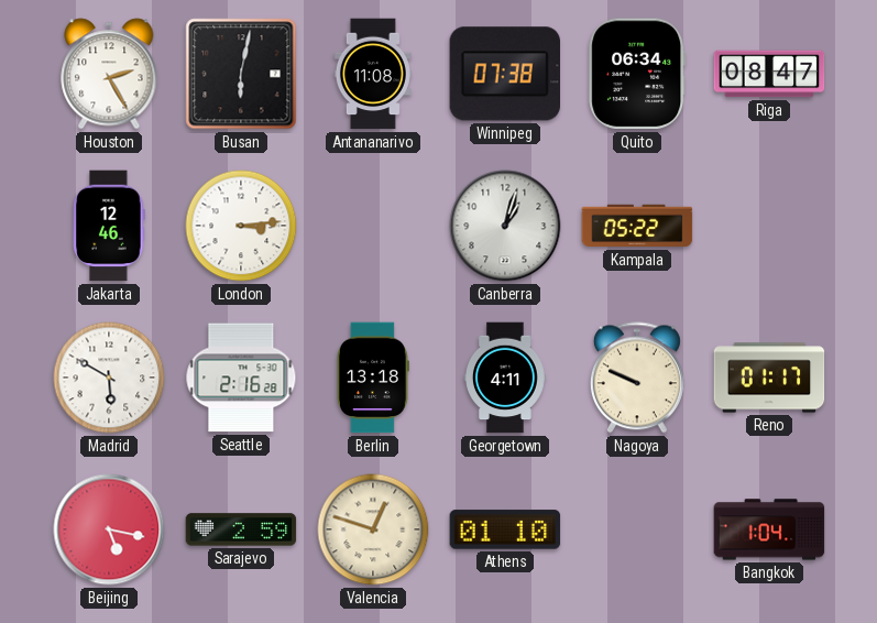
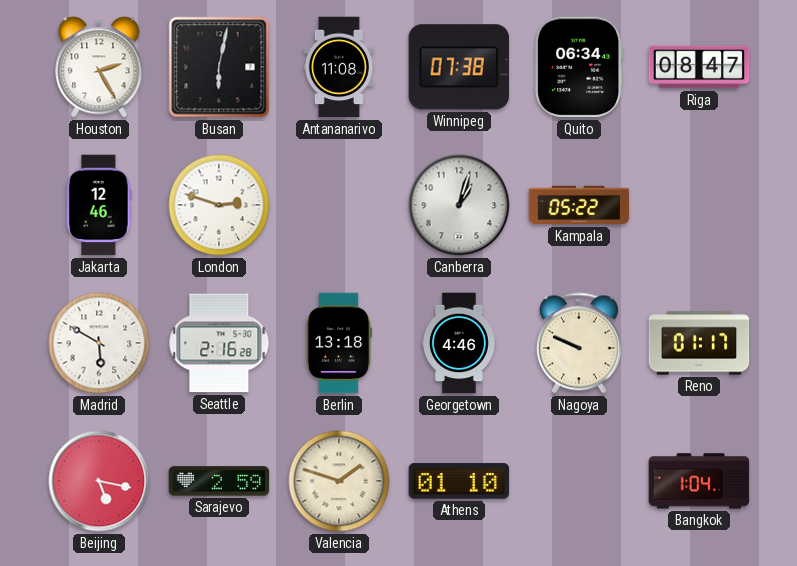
London: 3:14 -> 2:48
Georgetown: 4:11 -> 4:46
Valencia: 12:48 -> 1:48
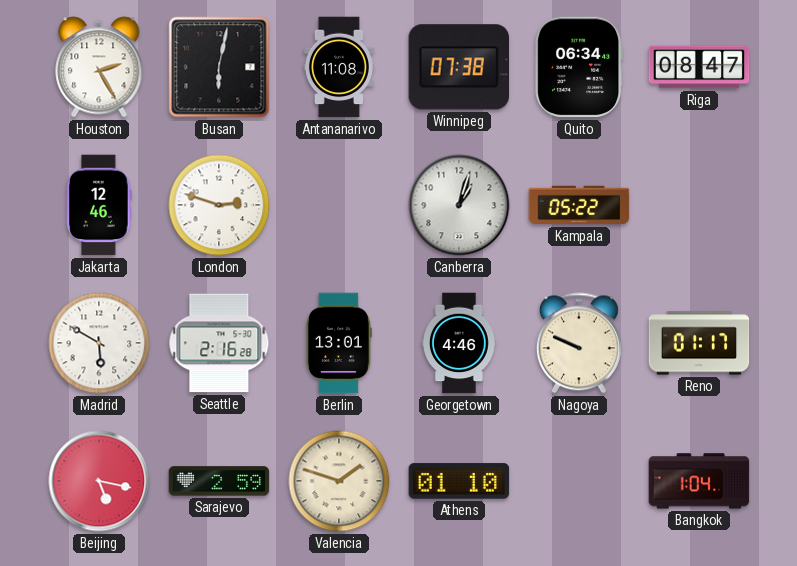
Berlin: 13:18 -> 13:01
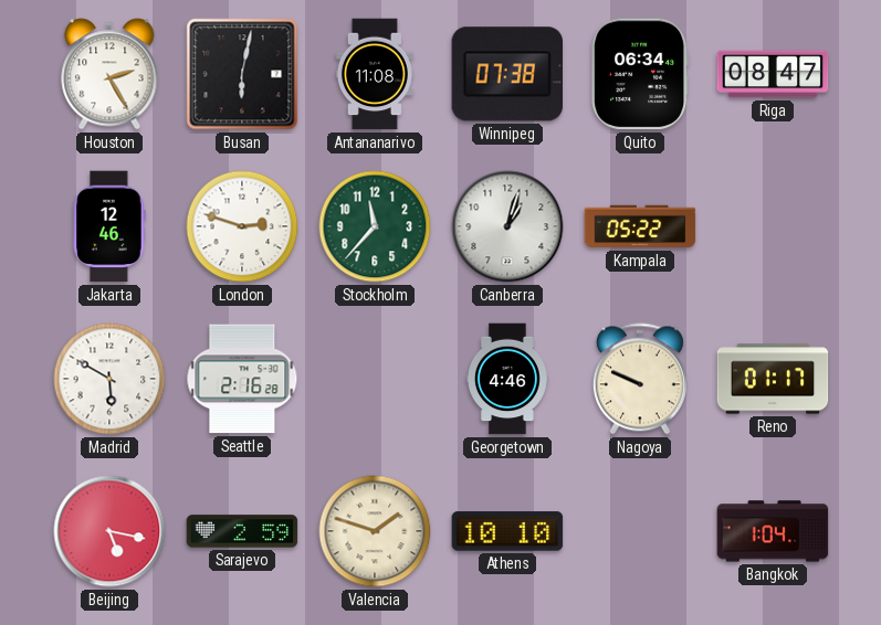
Stockholm: none -> 11:37
Berlin: 13:01 -> none
Athens: 01:10 -> 10:10
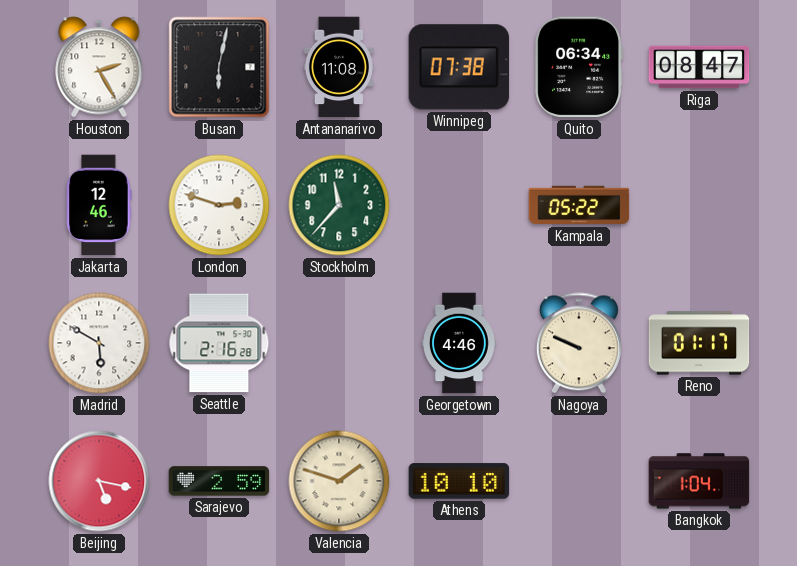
Canberra: 1:03 -> none
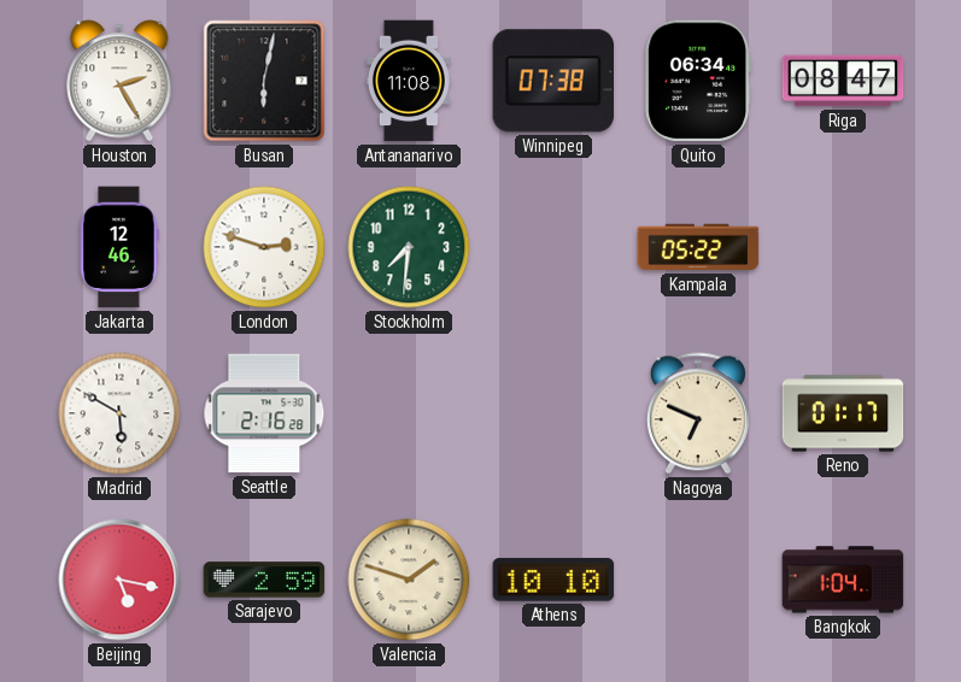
Stockholm: 11:37 -> 7:31
Georgetown: 4:46 -> none
Nagoya: 9:49 -> 6:49
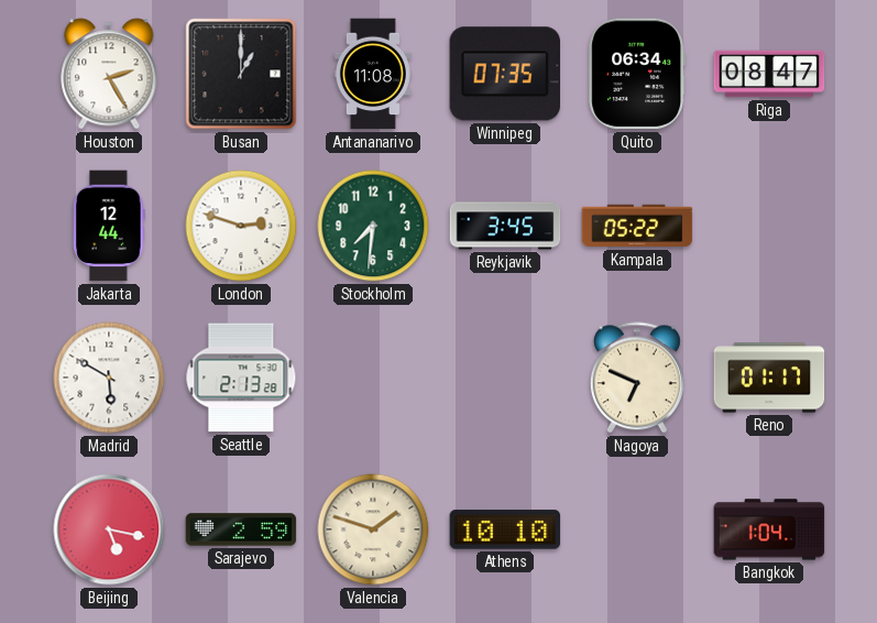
Busan: 6:02 -> 1:00
Winnipeg: 07:38 -> 07:35
Jakarta: 12:46 -> 12:44
Reykjavik: none -> 3:45
Seattle: 2:16 -> 2:13
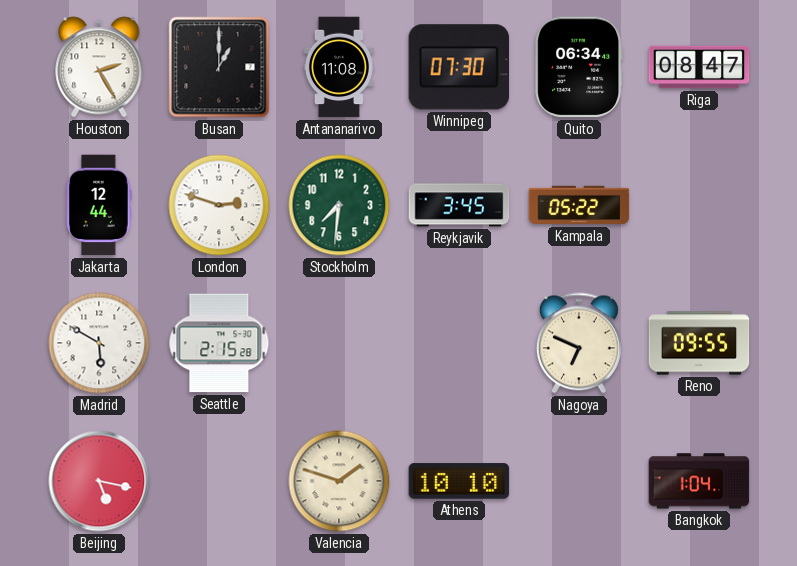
Winnipeg: 07:35 -> 07:30
Seattle: 2:13 -> 2:15
Reno: 01:17 -> 09:55
Sarajevo: 2:59 -> none
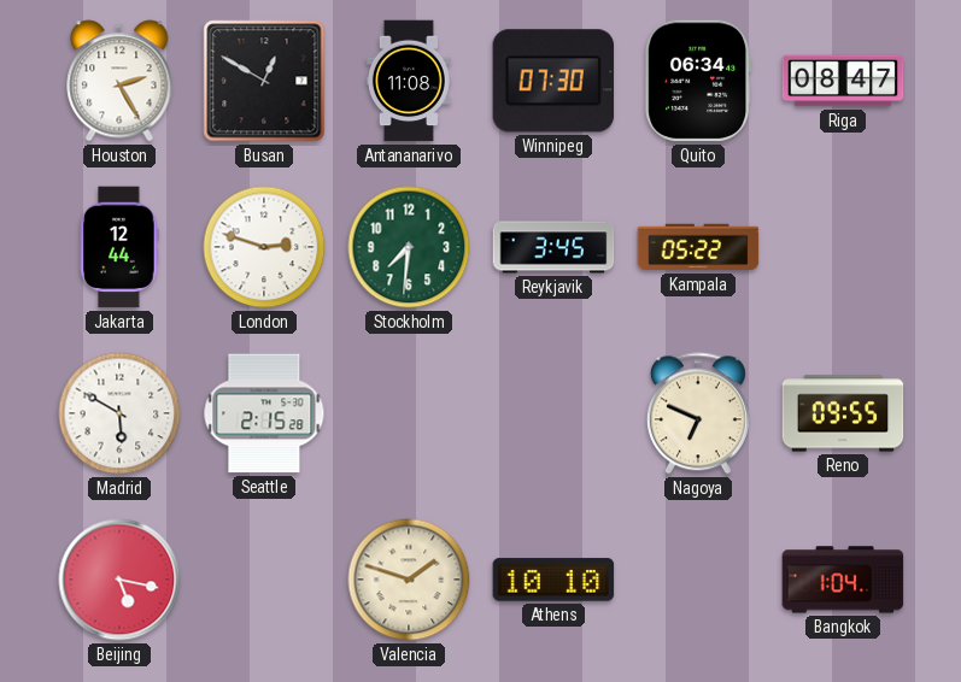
Busan: 1:00 -> 12:50
